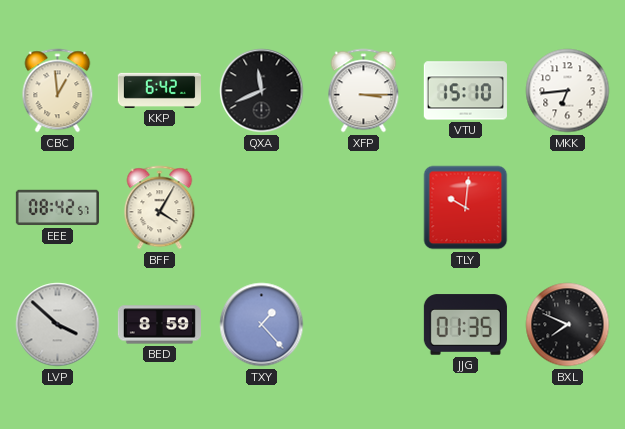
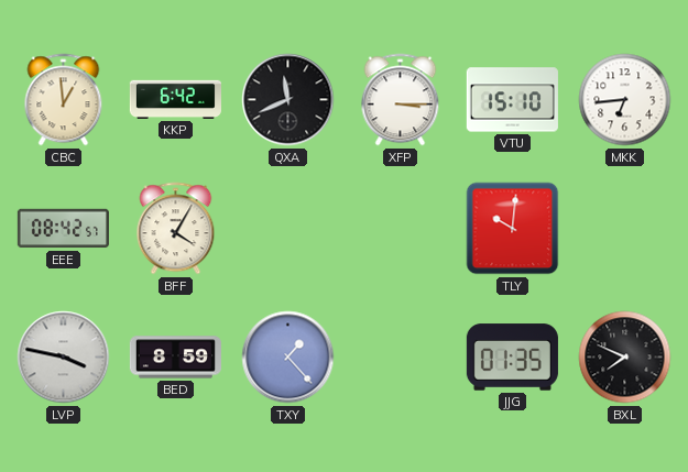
LVP: 3:52 -> 3:47
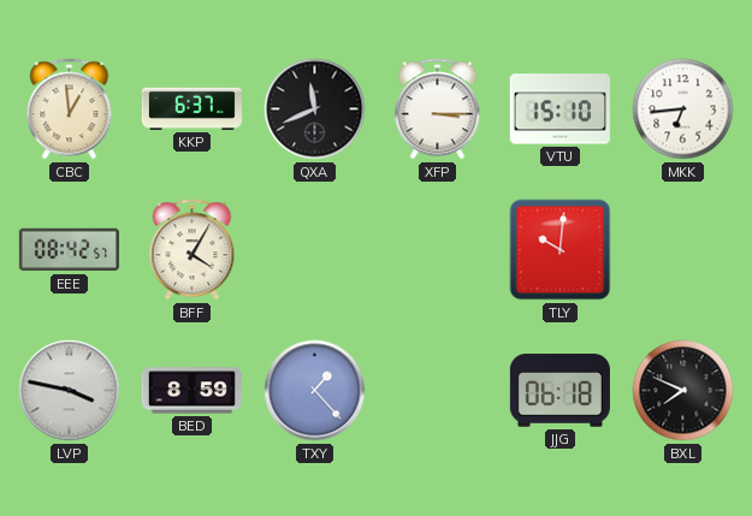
KKP: 6:42 -> 6:37
JJG: 01:35 -> 06:18
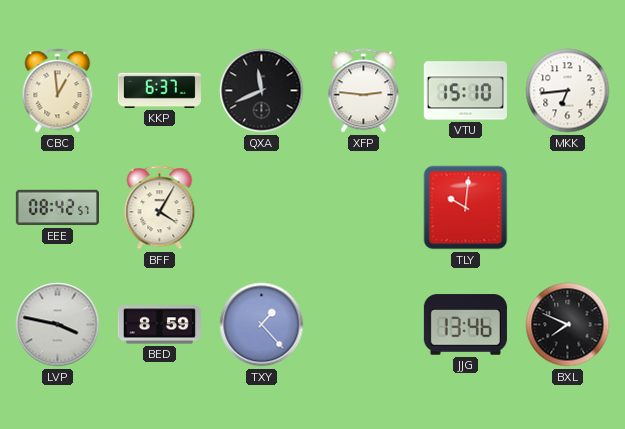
XFP: 3:15 -> 2:46
JJG: 06:18 -> 13:46
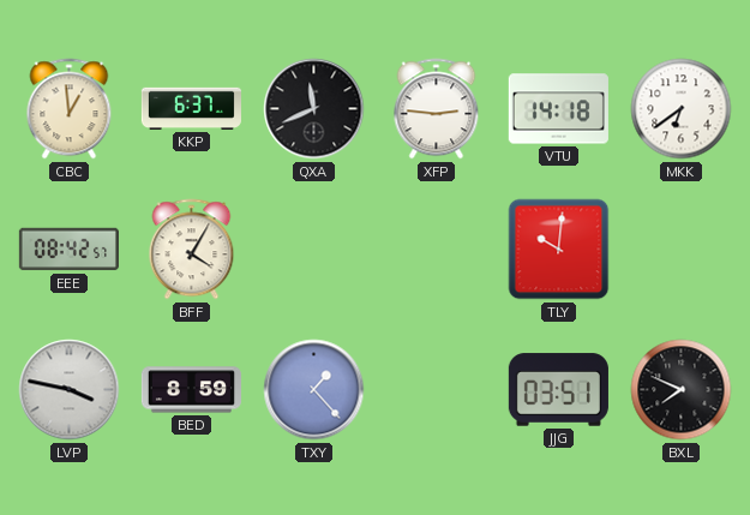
VTU: 15:10 -> 14:18
MKK: 6:44 -> 6:39
JJG: 13:46 -> 03:51
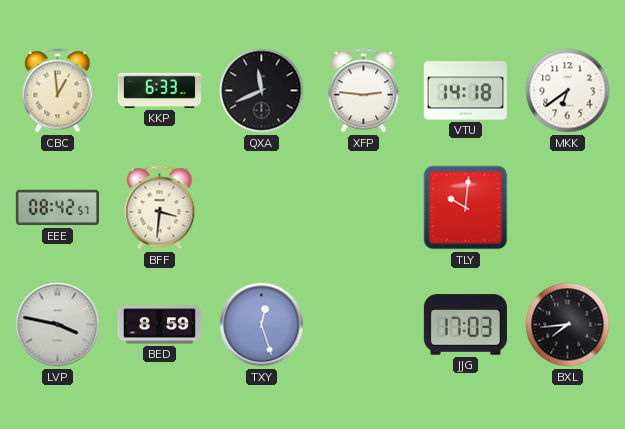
KKP: 6:37 -> 6:33
BFF: 4:05 -> 3:31
TXY: 1:23 -> 12:27
JJG: 03:51 -> 17:03
BXL: 7:49 -> 7:44
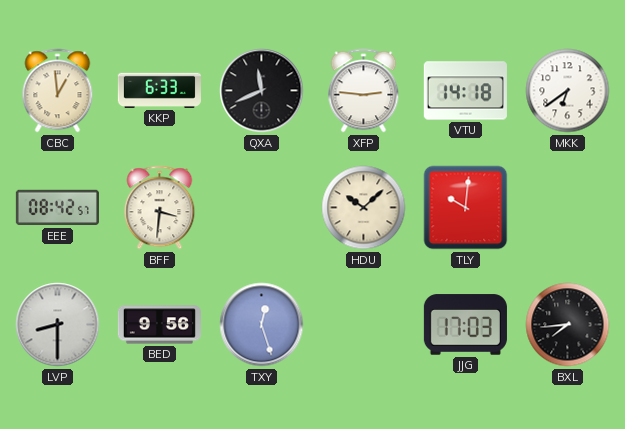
HDU: none -> 10:08
LVP: 3:47 -> 8:30
BED: 8:59 -> 9:56
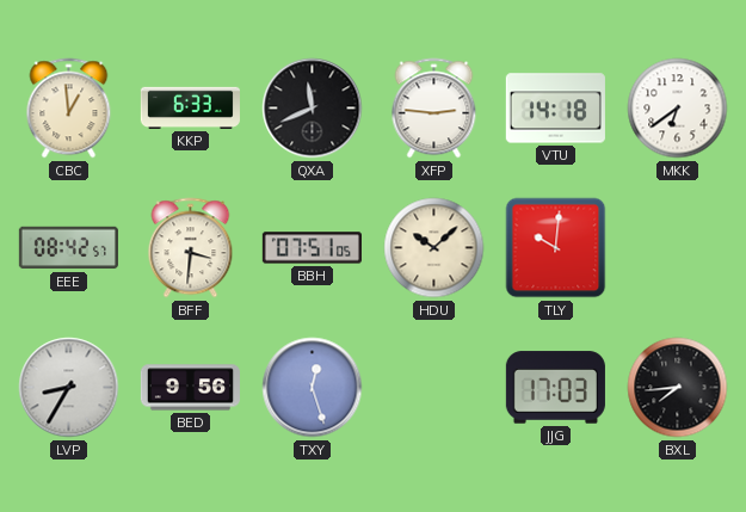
BBH: none -> 07:51
LVP: 8:30 -> 8:35
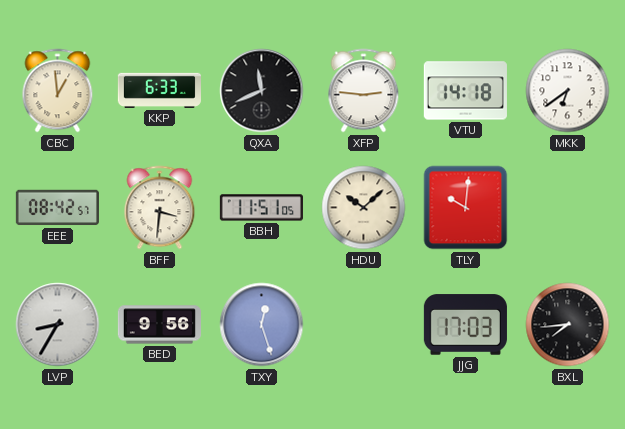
BBH: 07:51 -> 11:51
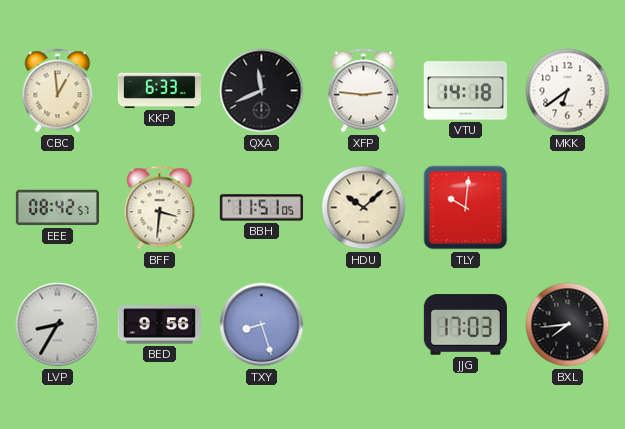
TXY: 12:27 -> 8:27
